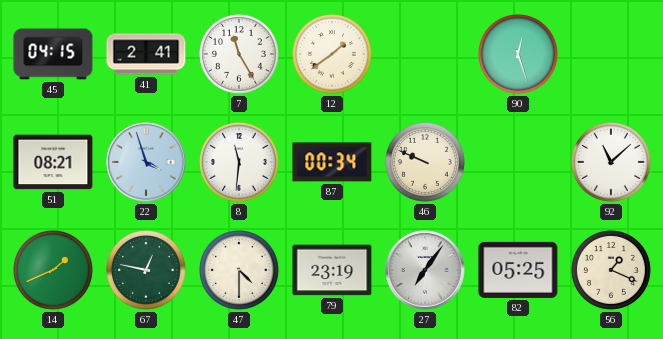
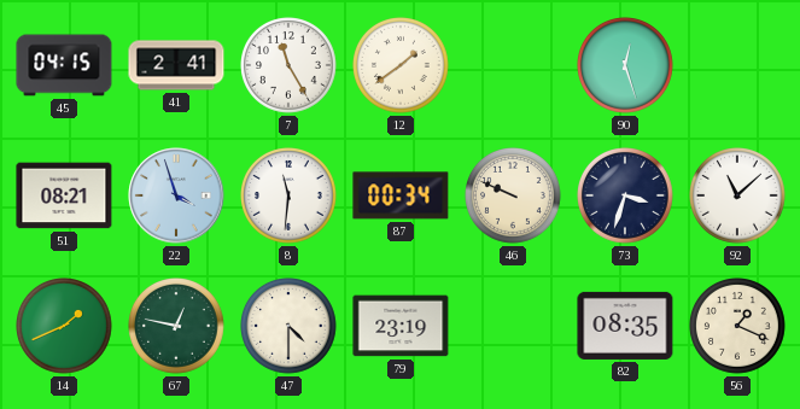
73: none -> 3:33
27: 7:06 -> none
82: 05:25 -> 08:35
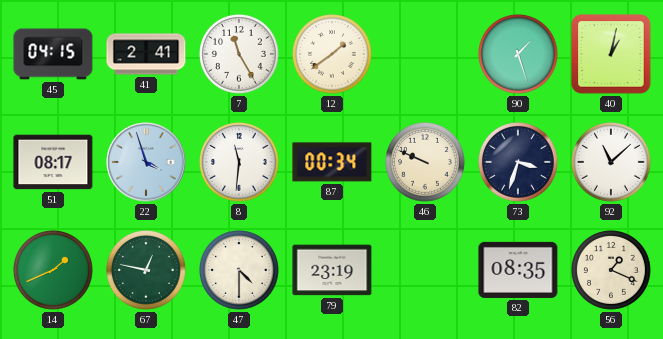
90: 12:27 -> 1:27
40: none -> 1:02
51: 08:21 -> 08:17
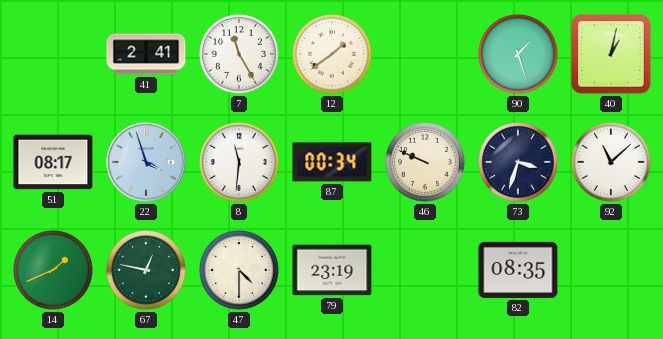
45: 04:15 -> none
56: 1:19 -> none
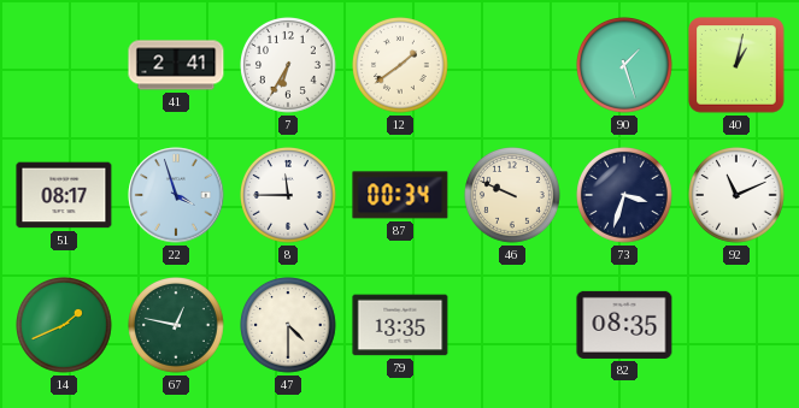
7: 11:25 -> 6:35
8: 11:31 -> 11:45
92: 11:08 -> 11:11
79: 23:19 -> 13:35
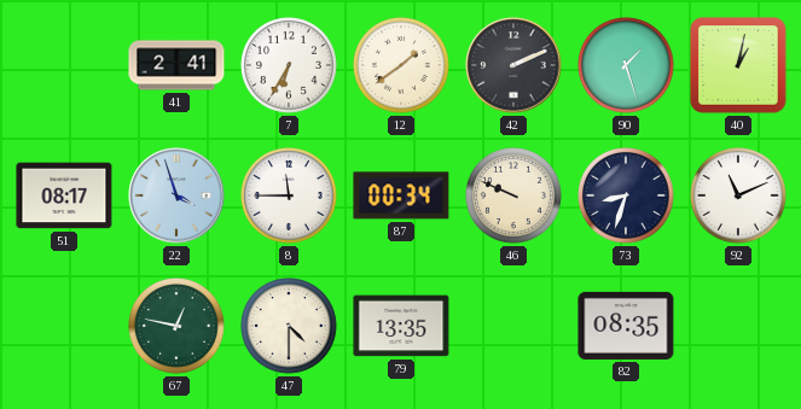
42: none -> 2:11
73: 3:33 -> 8:33
14: 1:41 -> none
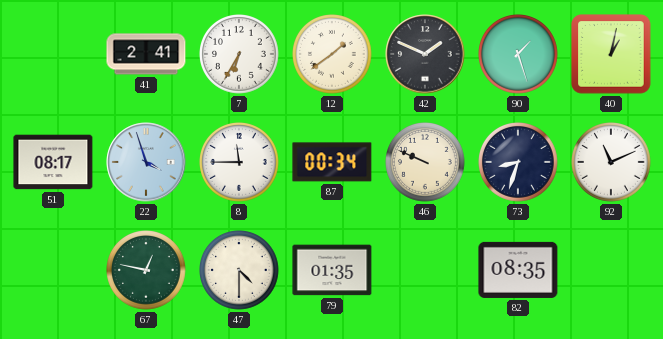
42: 2:11 -> 1:49
79: 13:35 -> 01:35
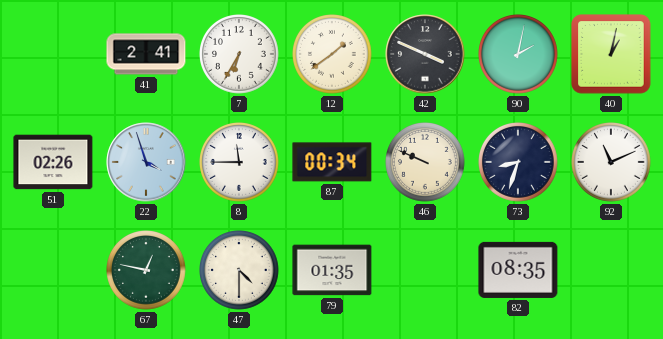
42: 1:49 -> 3:49
90: 1:27 -> 2:02
51: 08:17 -> 02:26
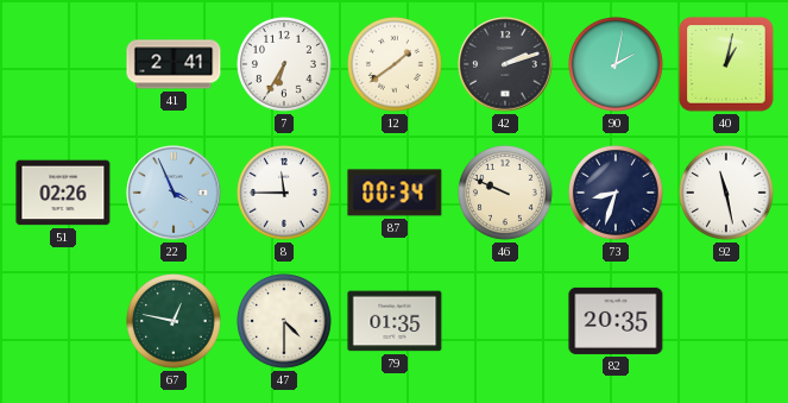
42: 3:49 -> 2:12
22: 3:57 -> 3:56
92: 11:11 -> 11:28
82: 08:35 -> 20:35
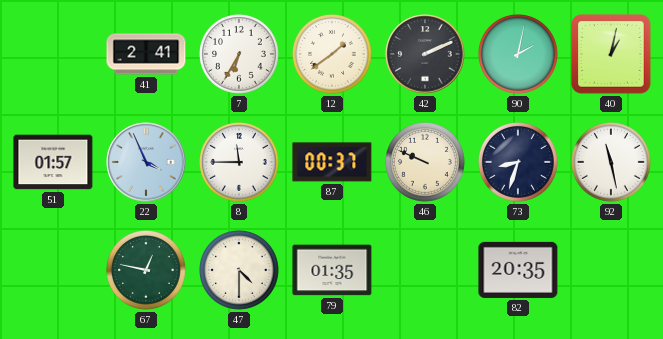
42: 2:12 -> 2:11
51: 02:26 -> 01:57
87: 00:34 -> 00:37
